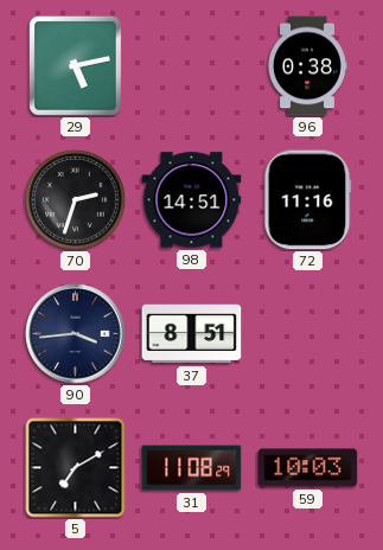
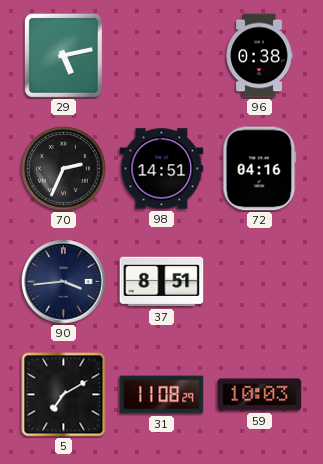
70: 2:33 -> 2:34
72: 11:16 -> 04:16
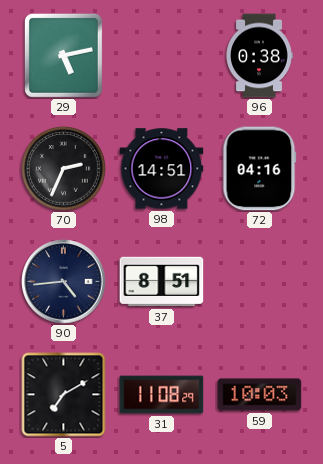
90: 3:44 -> 4:44
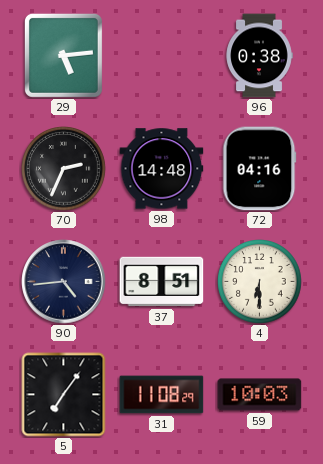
29: 5:13 -> 5:14
98: 14:51 -> 14:48
4: none -> 6:30
5: 7:10 -> 7:06
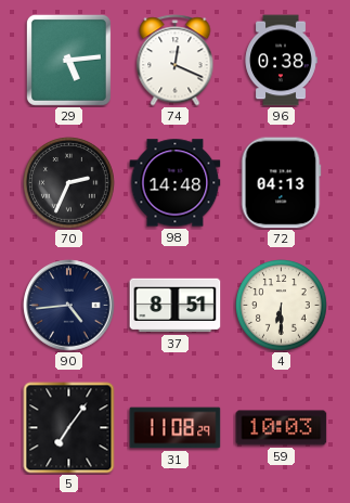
74: none -> 12:19
72: 04:16 -> 04:13
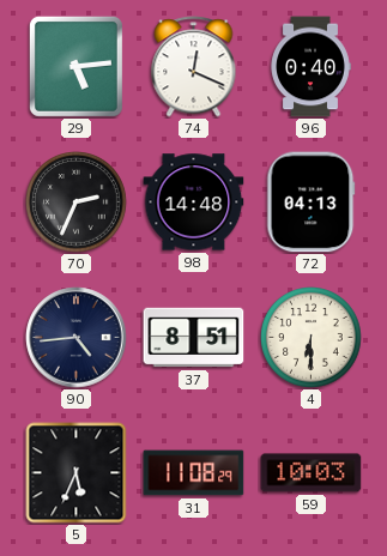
96: 0:38 -> 0:40
5: 7:06 -> 5:34
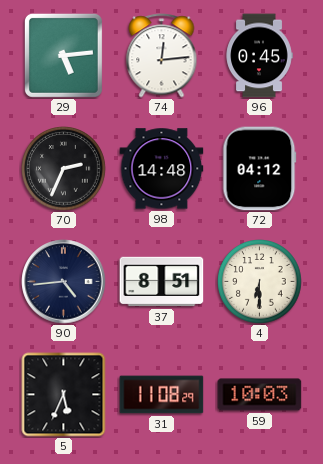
74: 12:19 -> 12:14
96: 0:40 -> 0:45
72: 04:13 -> 04:12
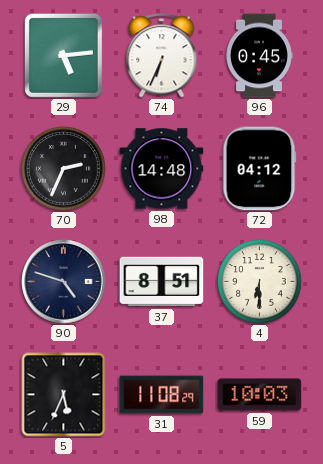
74: 12:14 -> 6:34
90: 4:44 -> 4:48
